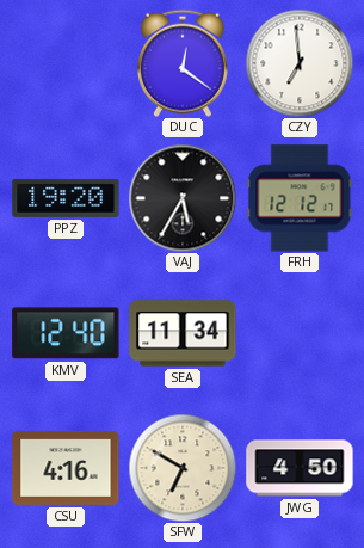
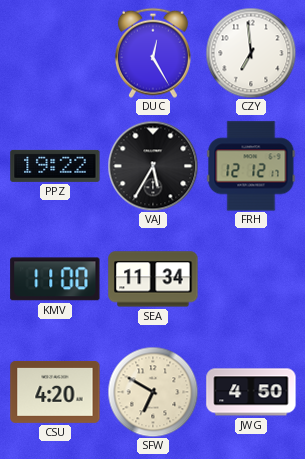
DUC: 12:21 -> 12:25
PPZ: 19:20 -> 19:22
KMV: 12:40 -> 11:00
CSU: 4:16 -> 4:20
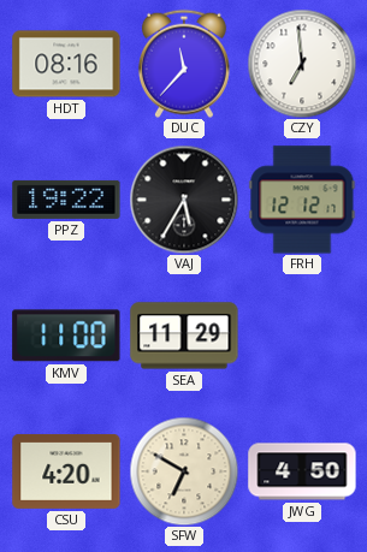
HDT: none -> 08:16
DUC: 12:25 -> 11:37
SEA: 11:34 -> 11:29
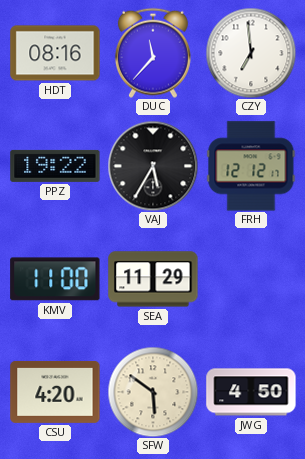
SFW: 6:50 -> 5:51
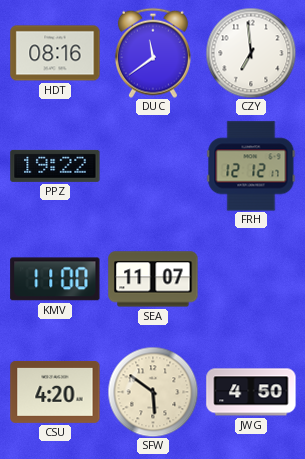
DUC: 11:37 -> 11:39
VAJ: 5:35 -> none
SEA: 11:29 -> 11:07
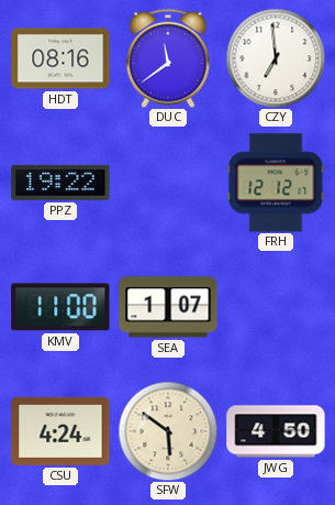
SEA: 11:07 -> 1:07
CSU: 4:20 -> 4:24
